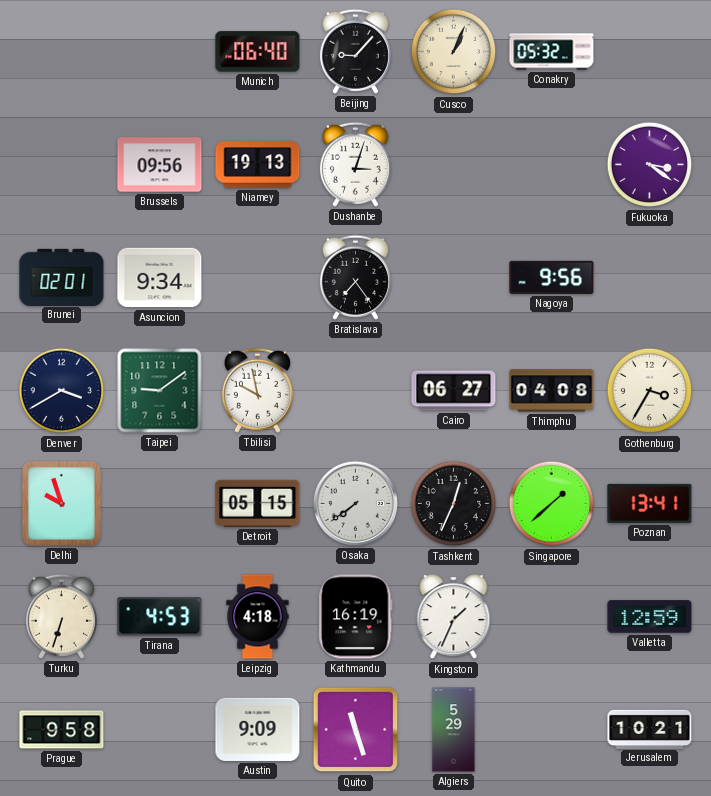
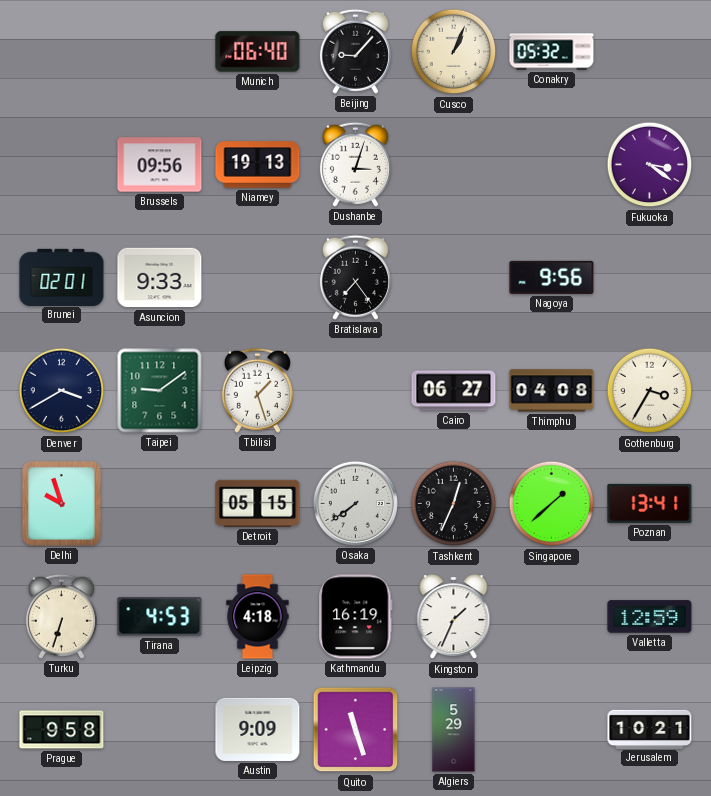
Asuncion: 9:34 -> 9:33
Tbilisi: 9:58 -> 1:27
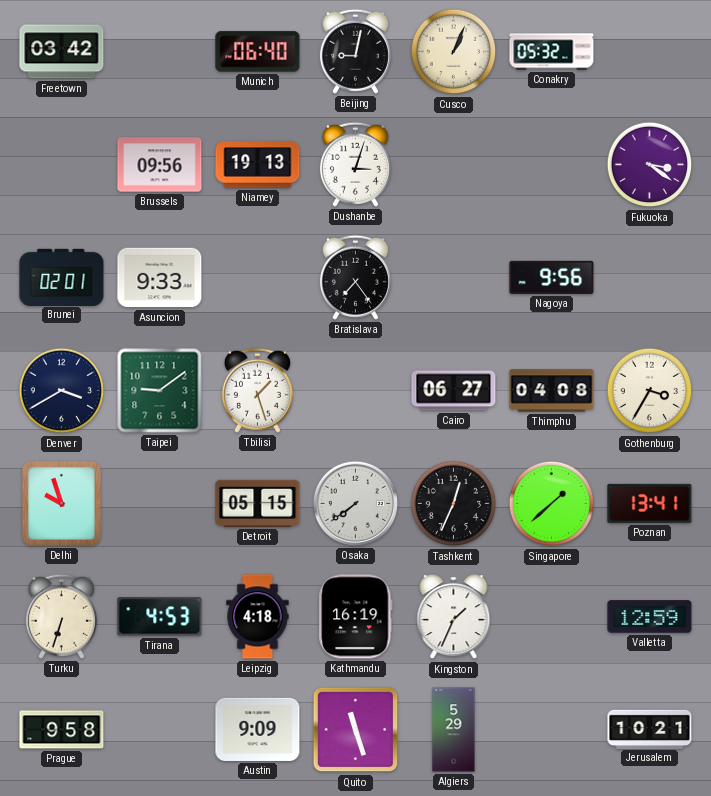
Freetown: none -> 03:42
Beijing: 9:07 -> 9:02
